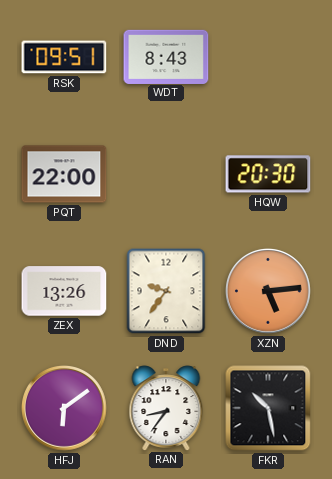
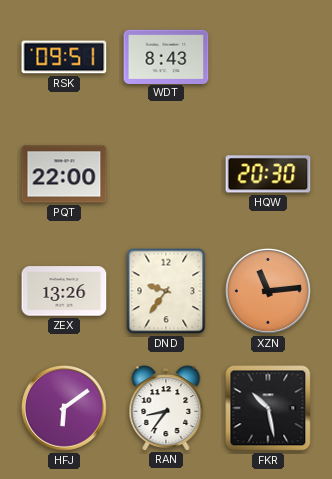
XZN: 5:14 -> 11:14
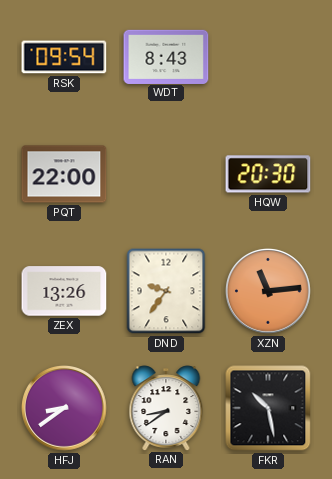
RSK: 09:51 -> 09:54
HFJ: 6:09 -> 8:39
RAN: 8:36 -> 8:39
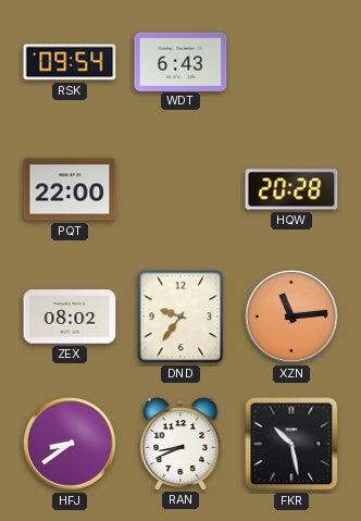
WDT: 8:43 -> 6:43
HQW: 20:30 -> 20:28
ZEX: 13:26 -> 08:02
RAN: 8:39 -> 8:41
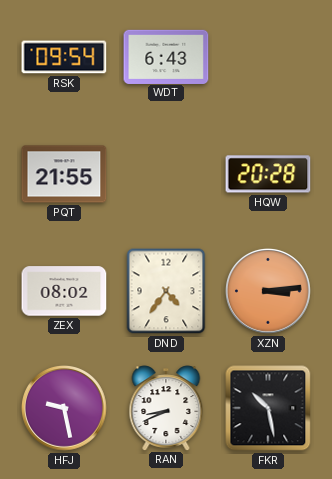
PQT: 22:00 -> 21:55
DND: 9:36 -> 4:36
XZN: 11:14 -> 3:14
HFJ: 8:39 -> 9:28
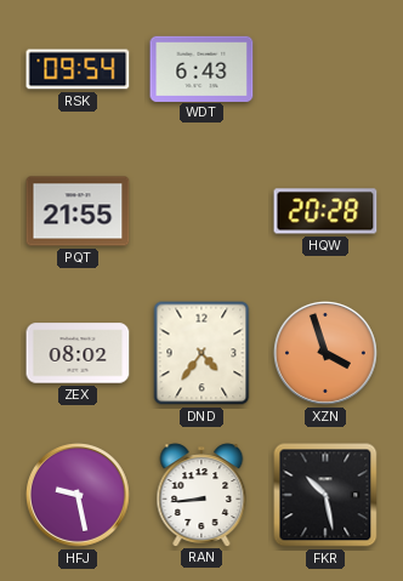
XZN: 3:14 -> 3:57
RAN: 8:41 -> 8:44
